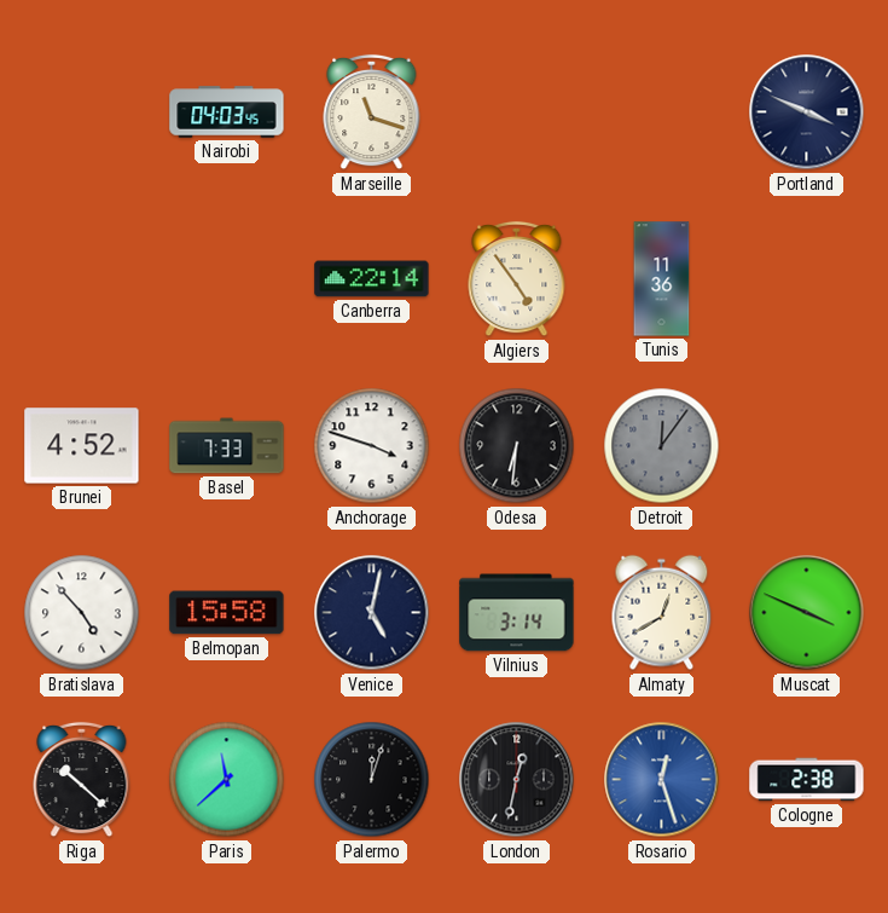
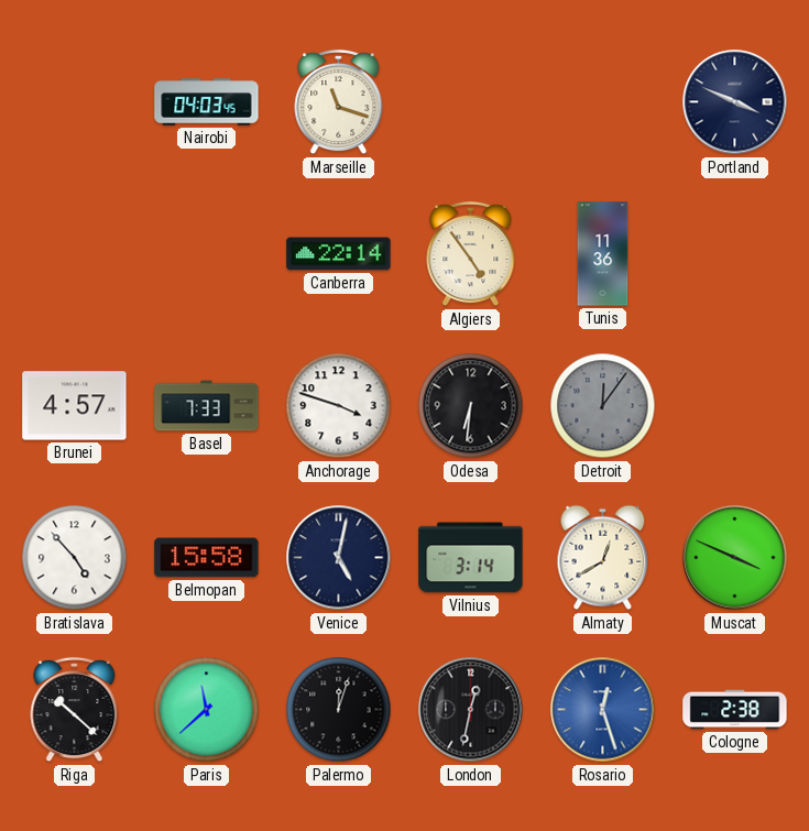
Brunei: 4:52 -> 4:57
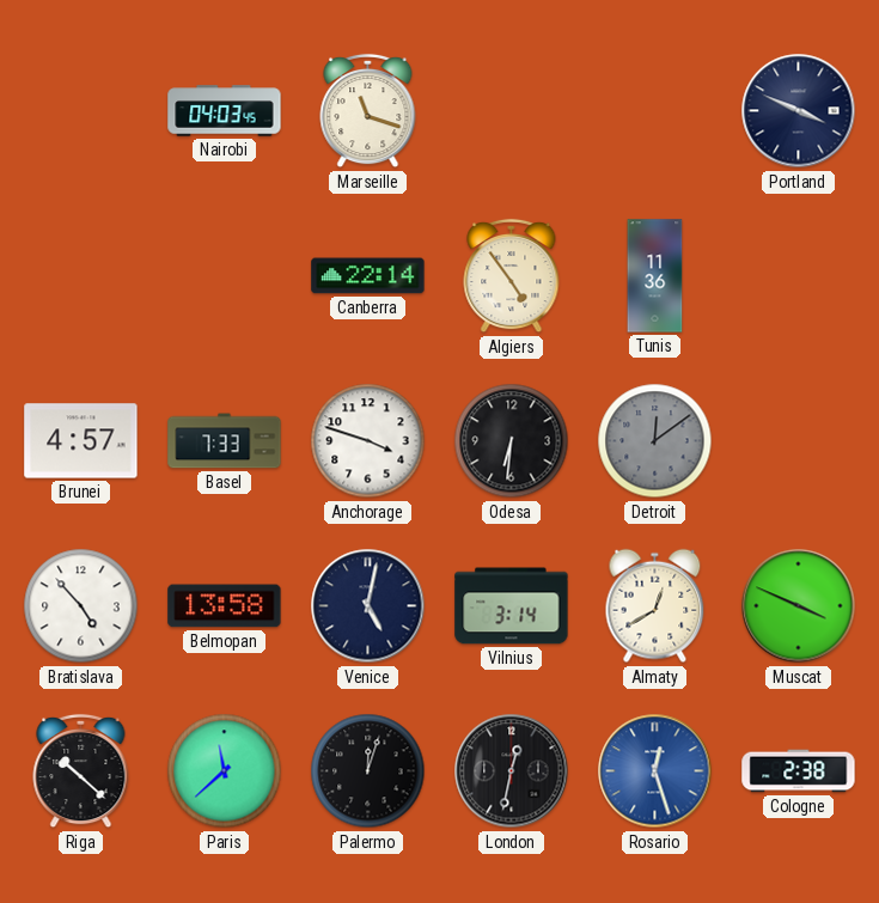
Detroit: 12:06 -> 12:09
Belmopan: 15:58 -> 13:58
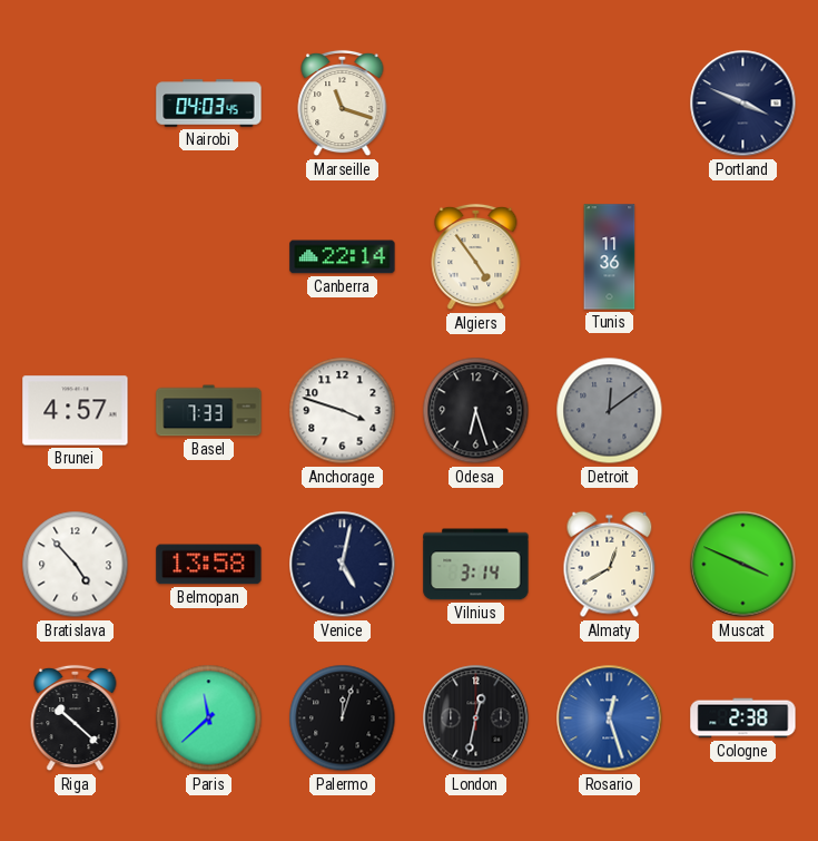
Odesa: 6:31 -> 6:27
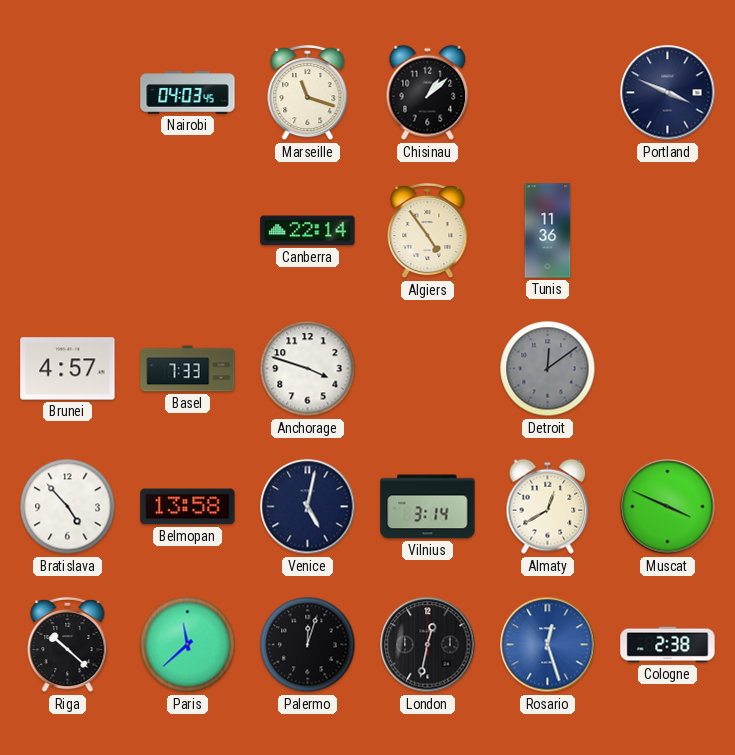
Chisinau: none -> 1:08
Odesa: 6:27 -> none
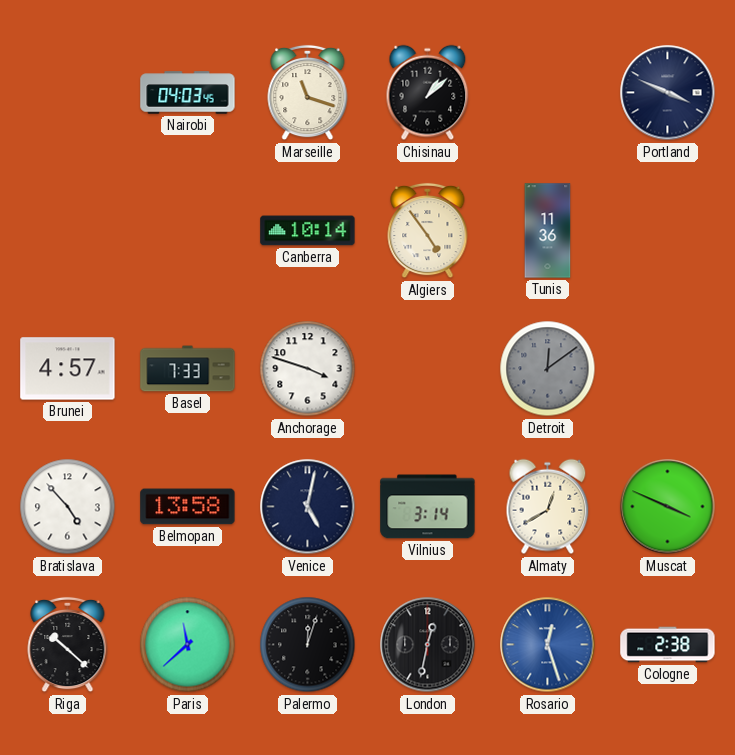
Canberra: 22:14 -> 10:14
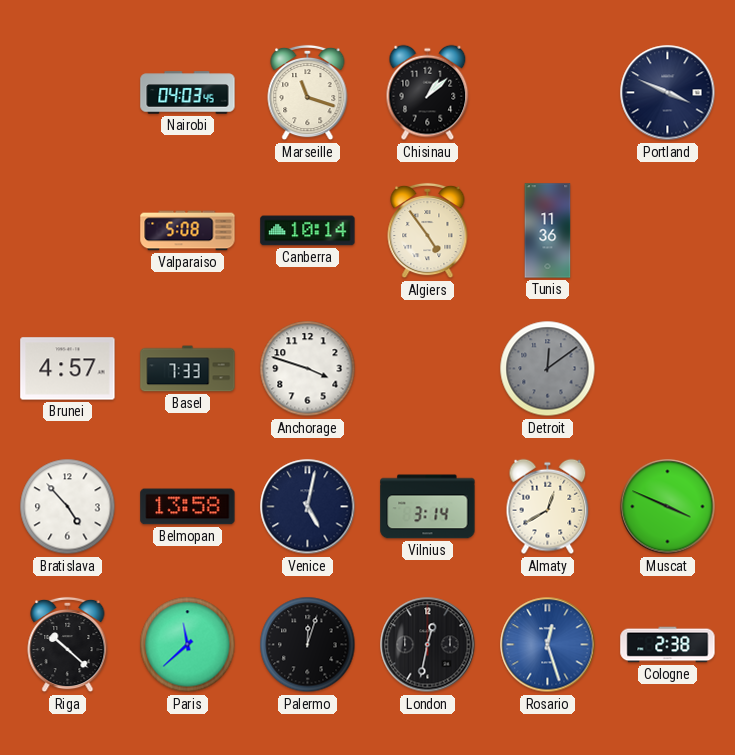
Valparaiso: none -> 5:08
